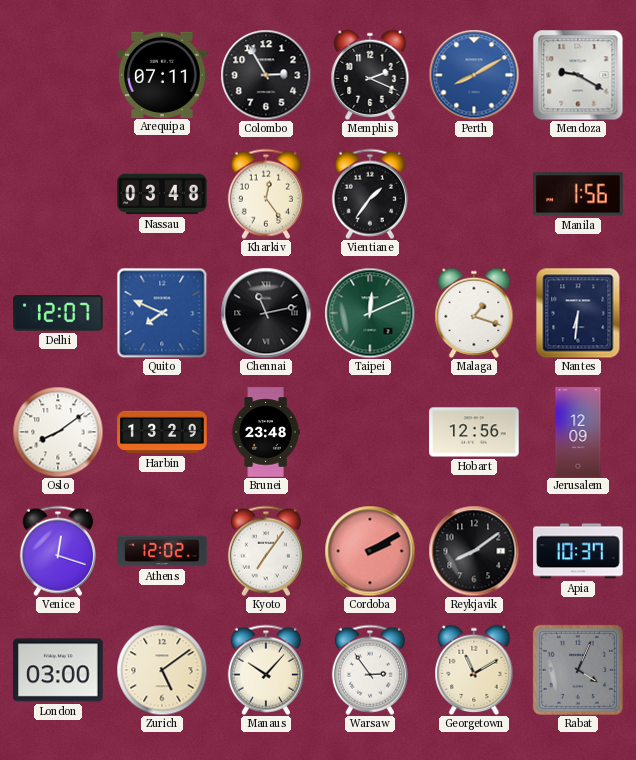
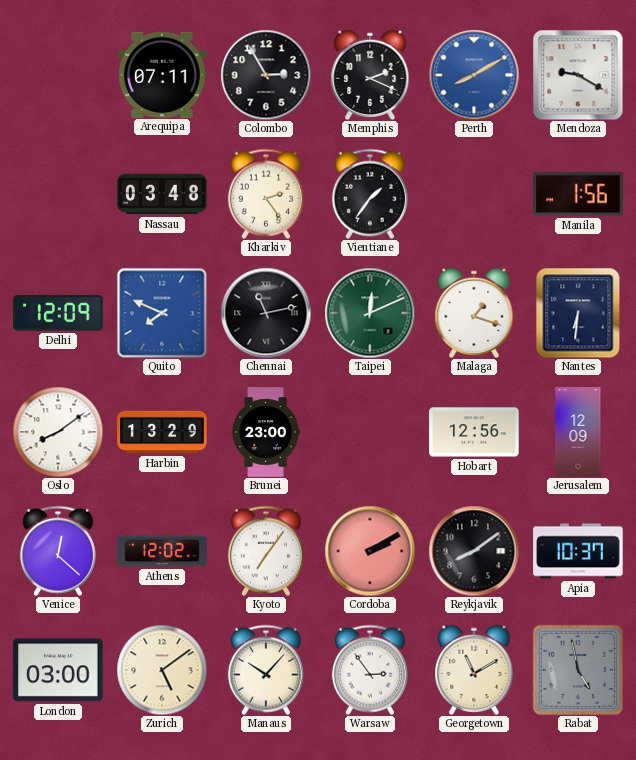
Kharkiv: 12:24 -> 2:24
Delhi: 12:07 -> 12:09
Brunei: 23:48 -> 23:00
Venice: 12:18 -> 12:22
Rabat: 4:04 -> 4:58
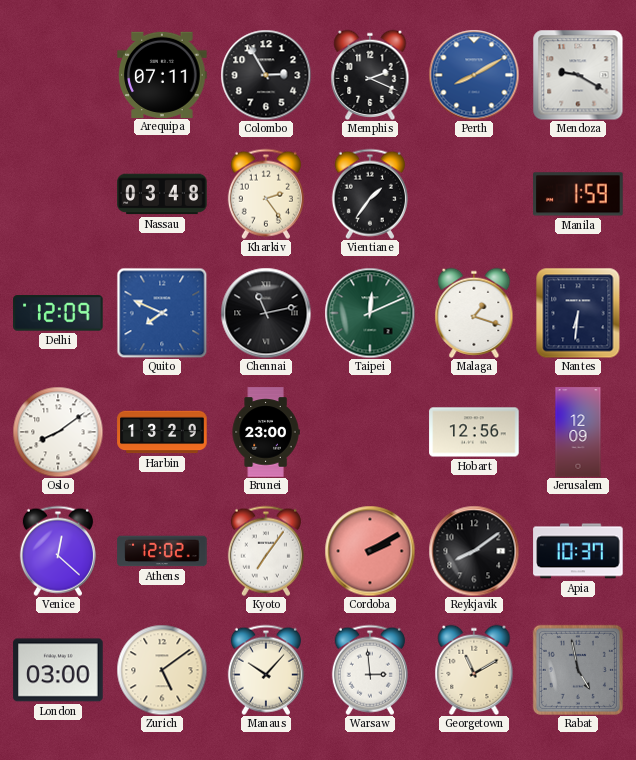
Manila: 1:56 -> 1:59
Warsaw: 2:54 -> 2:59
